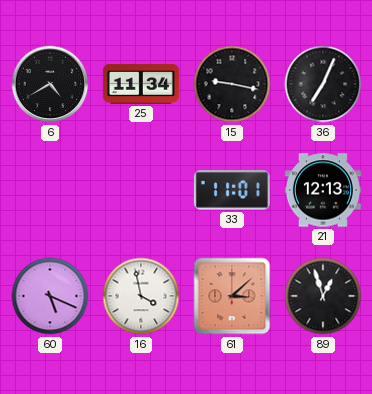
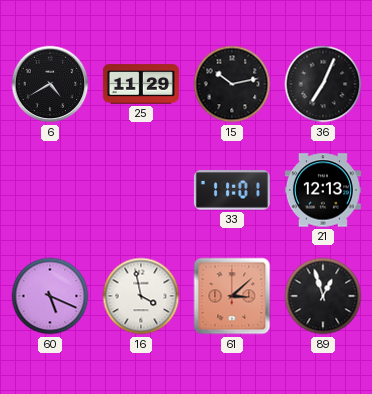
25: 11:34 -> 11:29
15: 9:17 -> 10:13
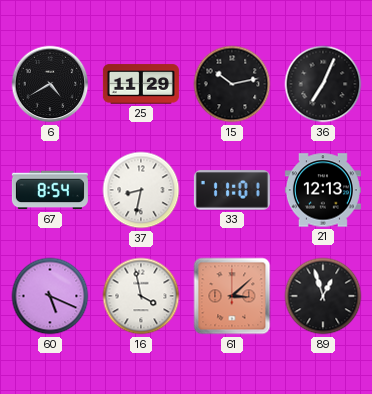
67: none -> 8:54
37: none -> 8:32
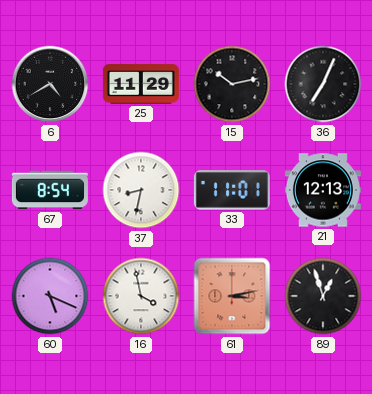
61: 3:08 -> 3:13
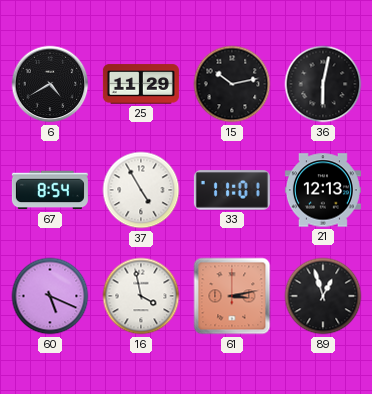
36: 7:04 -> 6:02
37: 8:32 -> 4:55
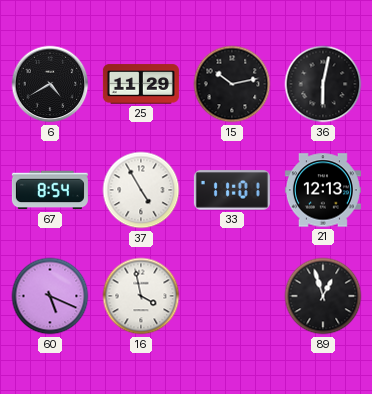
61: 3:13 -> none
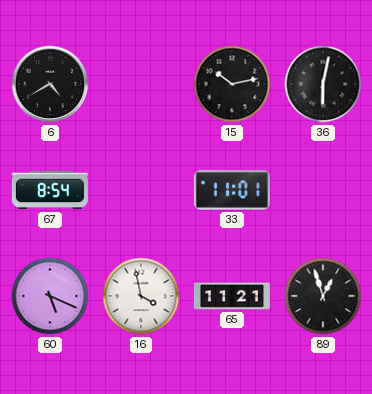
25: 11:29 -> none
37: 4:55 -> none
21: 12:13 -> none
65: none -> 11:21
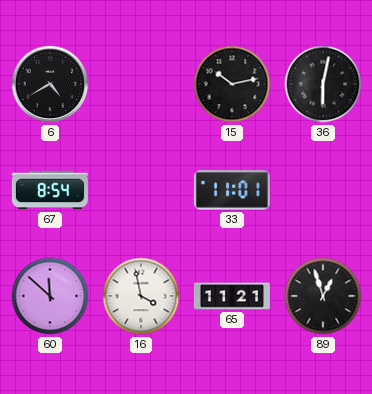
60: 5:19 -> 11:52
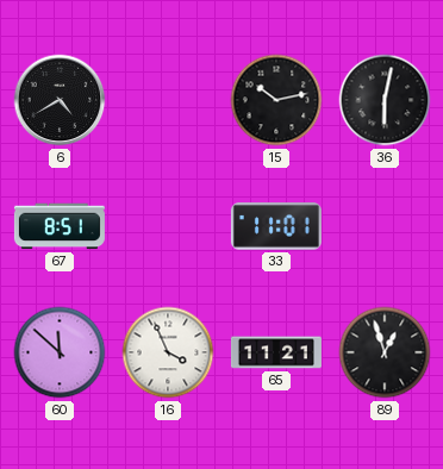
67: 8:54 -> 8:51
16: 3:58 -> 3:56
